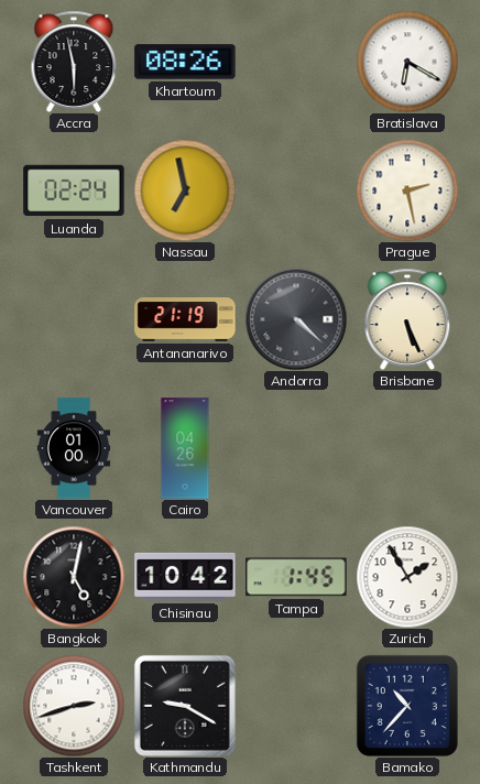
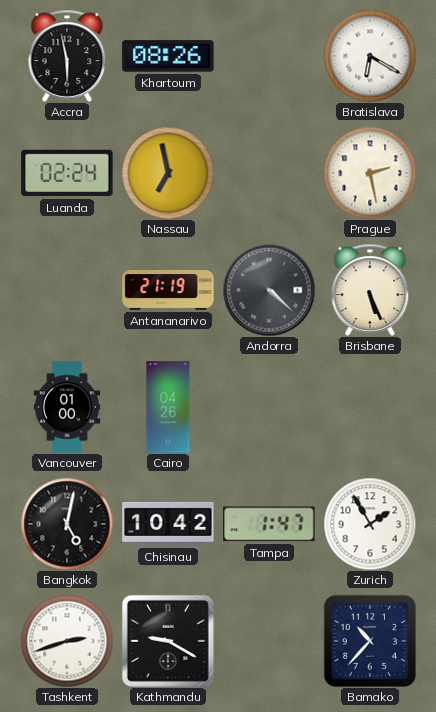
Tampa: 1:45 -> 1:47
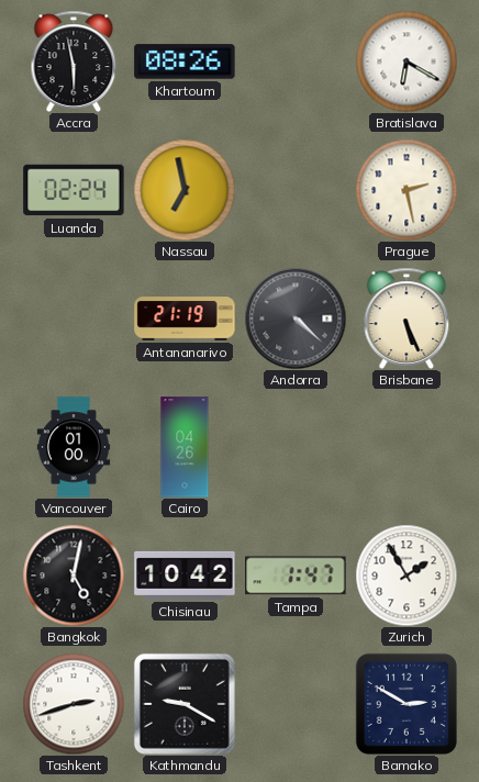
Bamako: 10:37 -> 2:50
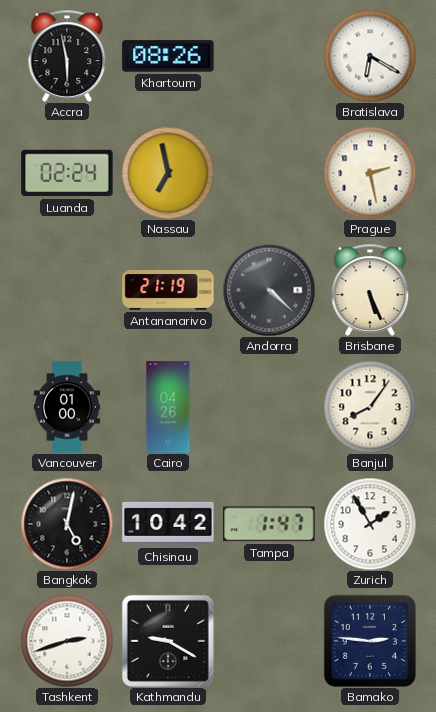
Banjul: none -> 8:06
Bamako: 2:50 -> 2:46
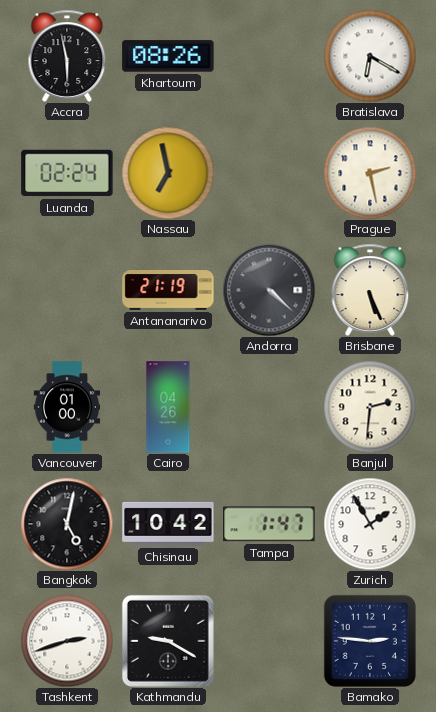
Banjul: 8:06 -> 2:31
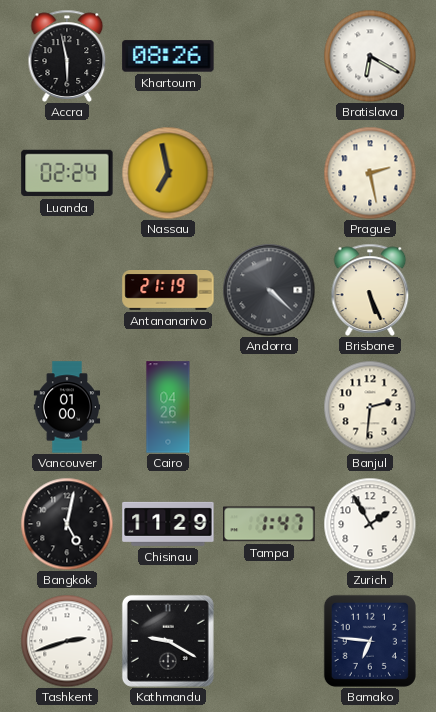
Chisinau: 10:42 -> 11:29
Bamako: 2:46 -> 6:46
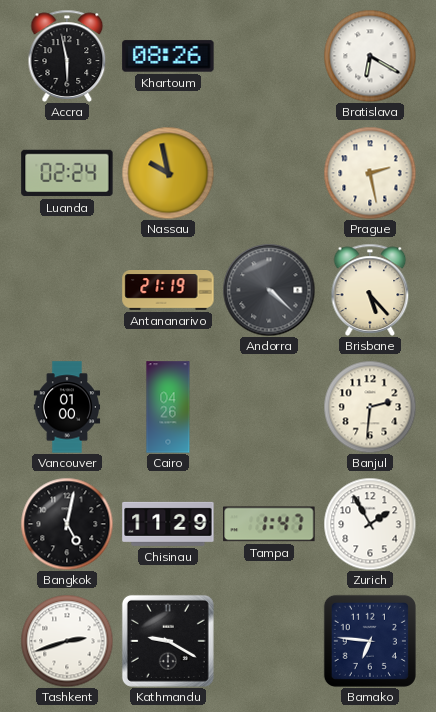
Nassau: 6:58 -> 9:58
Brisbane: 5:26 -> 5:23
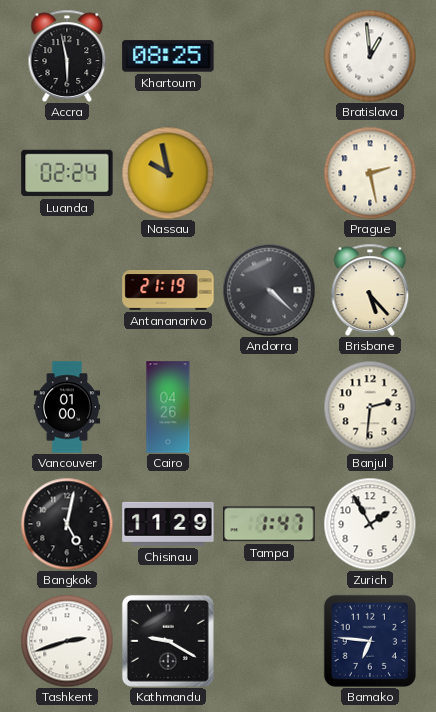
Khartoum: 08:26 -> 08:25
Bratislava: 6:20 -> 12:59
